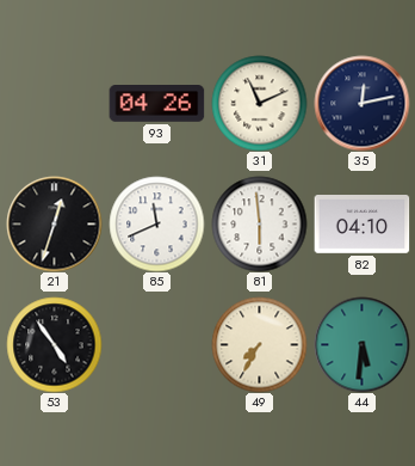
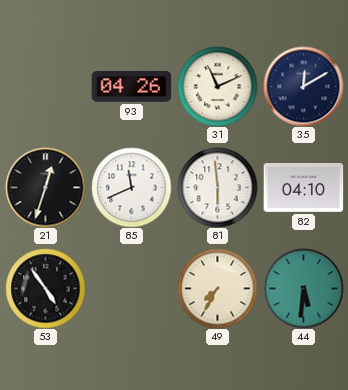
35: 12:13 -> 12:10
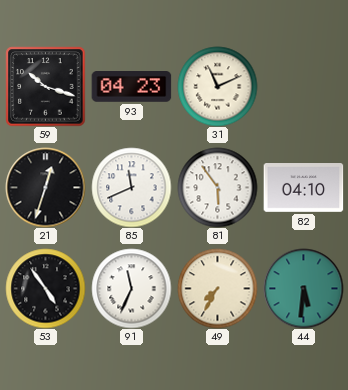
59: none -> 10:18
93: 04:26 -> 04:23
35: 12:10 -> none
81: 5:59 -> 5:54
91: none -> 11:34
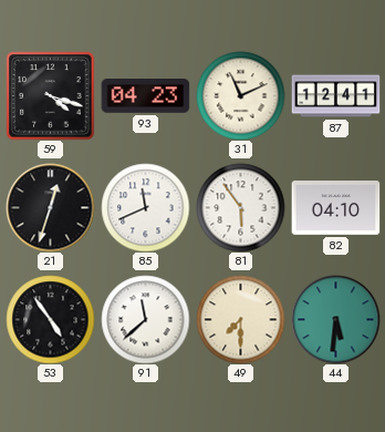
59: 10:18 -> 4:18
87: none -> 12:41
91: 11:34 -> 11:38
49: 7:35 -> 7:30
